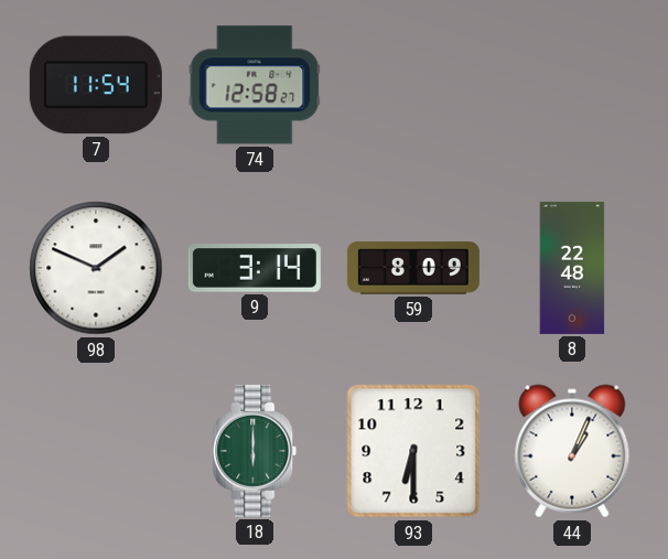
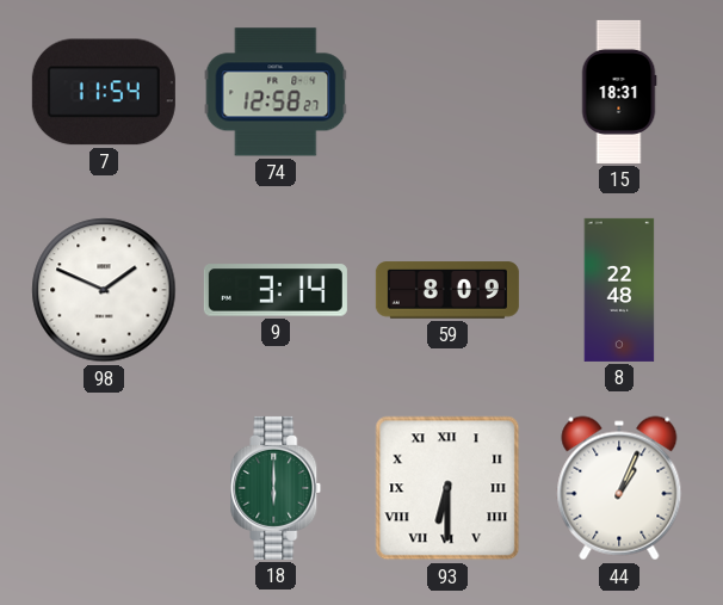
15: none -> 18:31
93 numerals: Arabic -> Roman
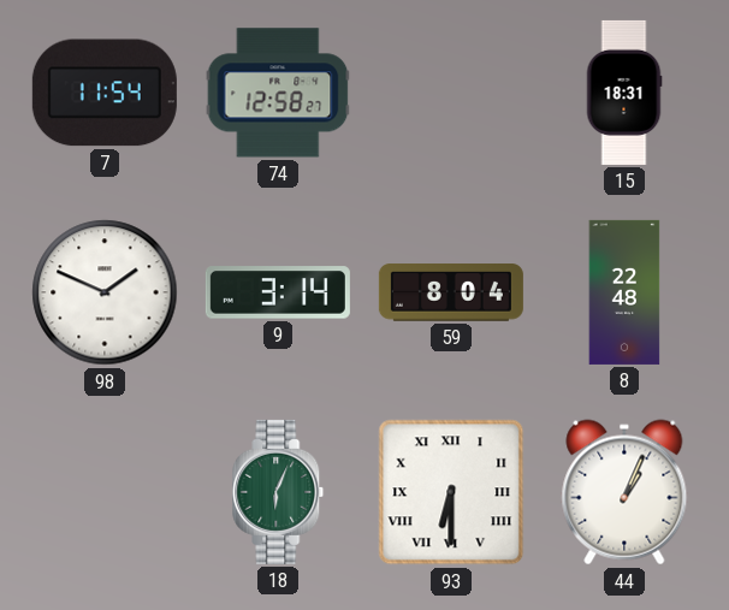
59: 8:09 -> 8:04
18: 6:00 -> 6:04
